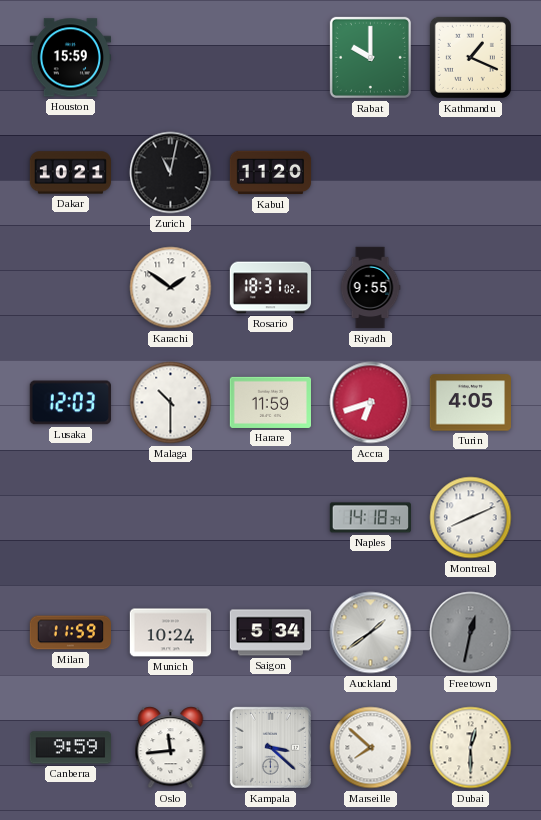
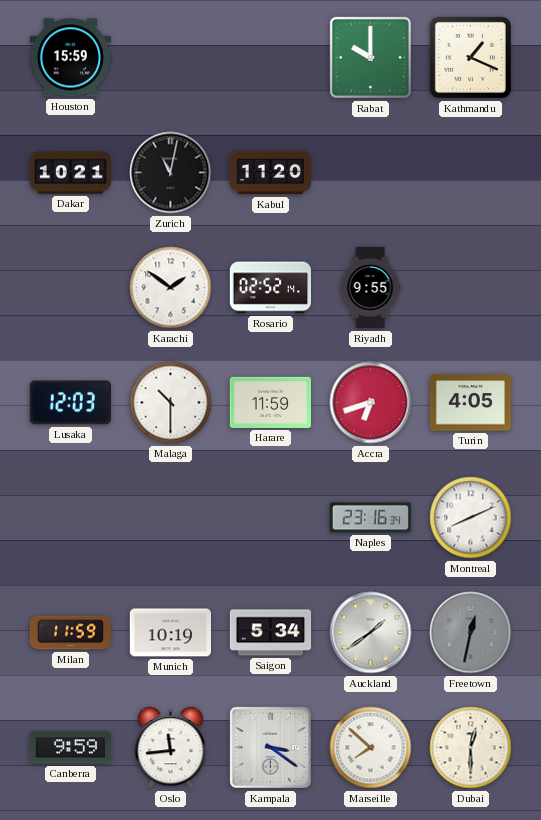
Rosario: 18:31 -> 02:52
Naples: 14:18 -> 23:16
Munich: 10:24 -> 10:19
Kampala: 3:22 -> 3:21
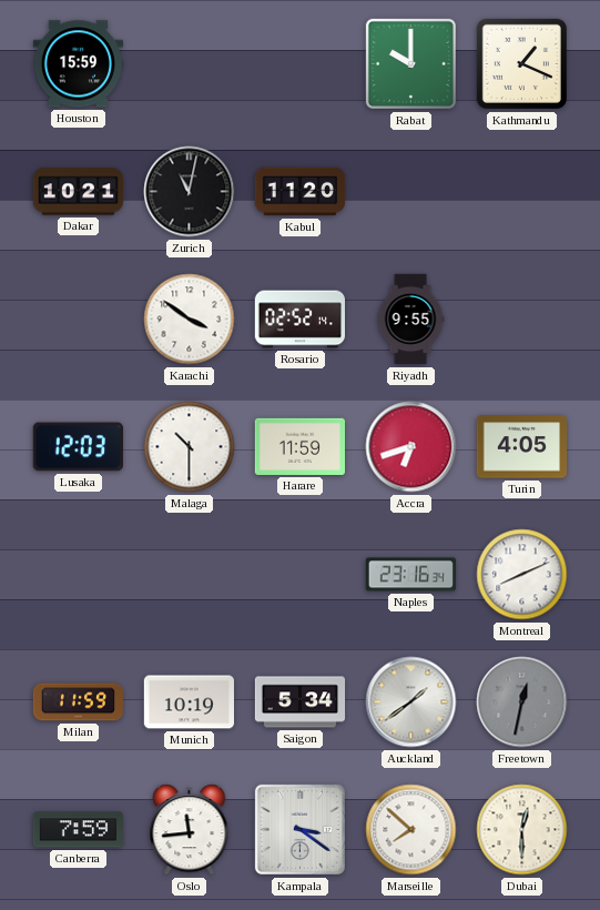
Karachi: 1:51 -> 3:51
Canberra: 9:59 -> 7:59
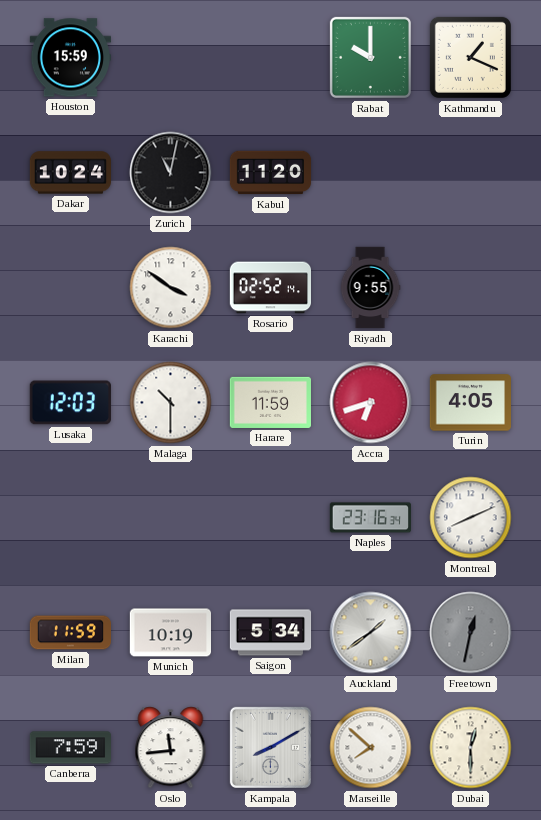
Dakar: 10:21 -> 10:24
Kampala: 3:21 -> 8:10
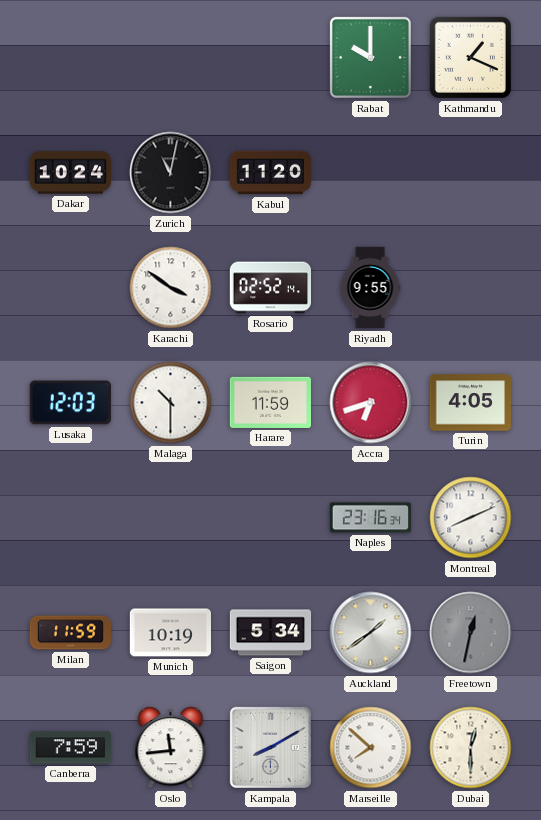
Houston: 15:59 -> none
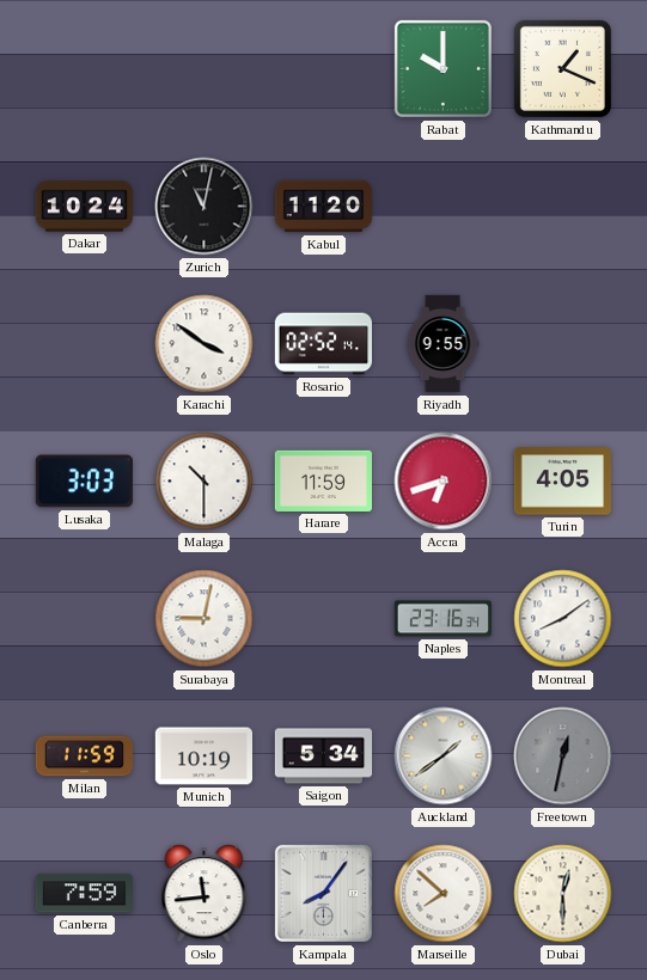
Lusaka: 12:03 -> 3:03
Surabaya: none -> 9:02
Montreal: 8:11 -> 8:09
Kampala: 8:10 -> 8:06
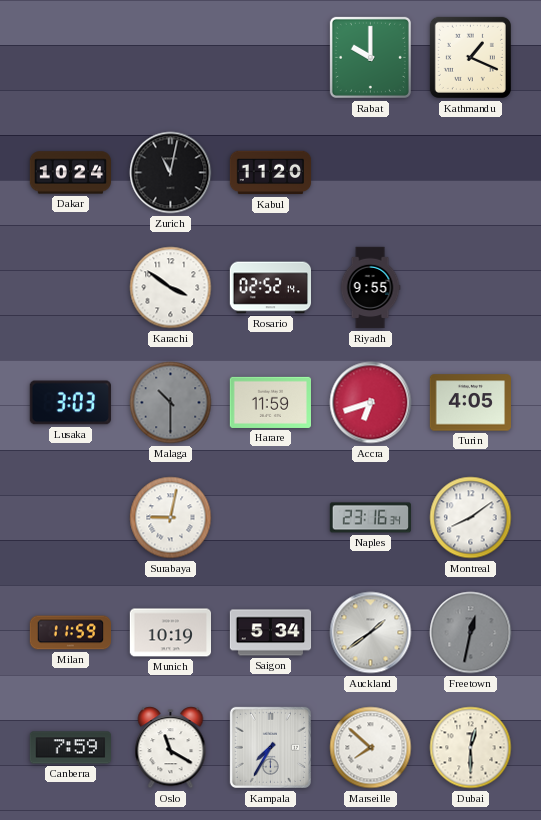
Malaga dial: white -> grey
Oslo: 11:44 -> 11:20
Kampala: 8:06 -> 7:35
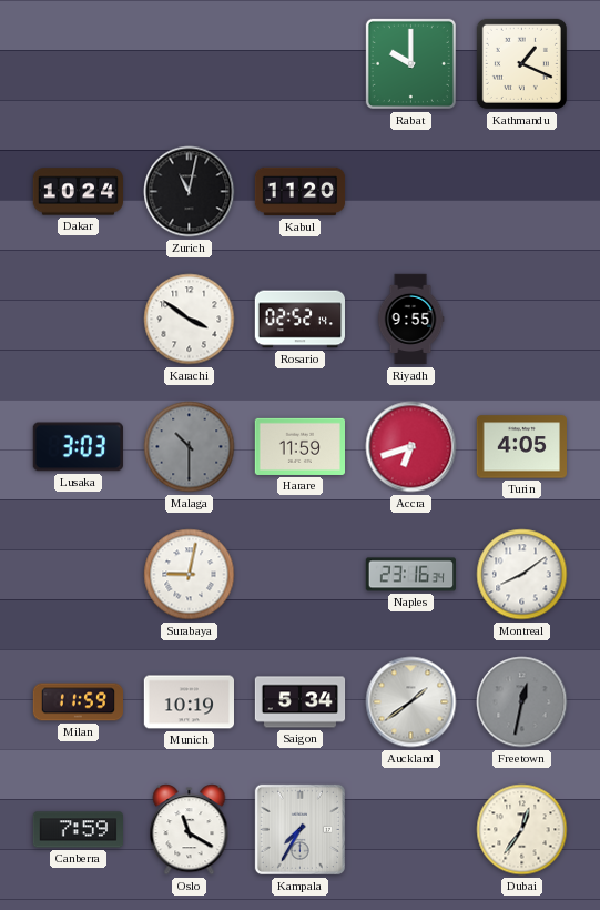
Marseille: 7:52 -> none
Dubai: 12:30 -> 12:36
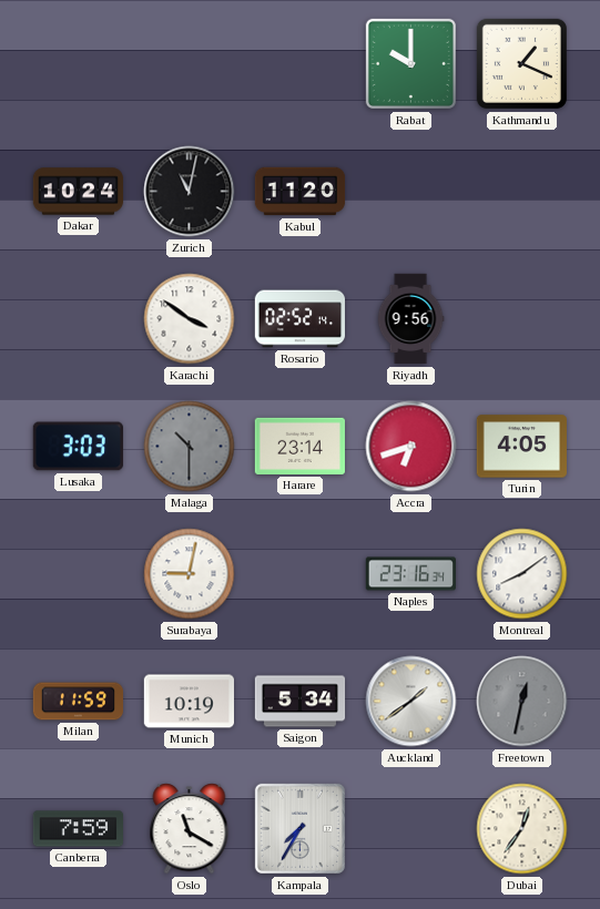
Riyadh: 9:55 -> 9:56
Harare: 11:59 -> 23:14
